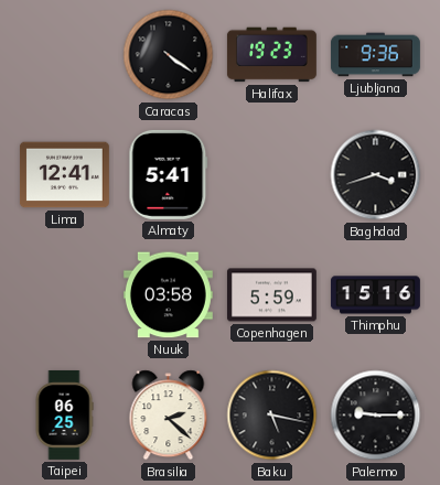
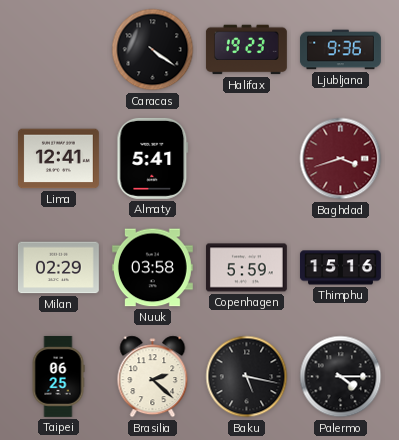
Baghdad dial: black -> burgundy
Milan: none -> 02:29
Palermo: 9:15 -> 4:15
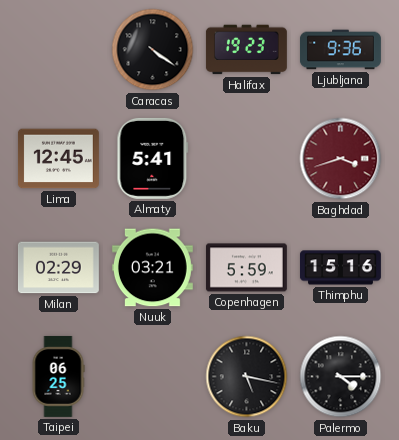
Lima: 12:41 -> 12:45
Nuuk: 03:58 -> 03:21
Brasilia: 2:22 -> none
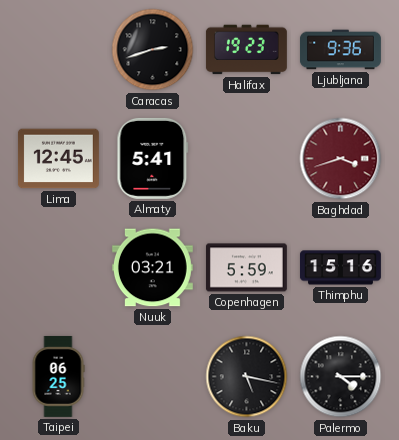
Caracas: 4:21 -> 2:42
Milan: 02:29 -> none
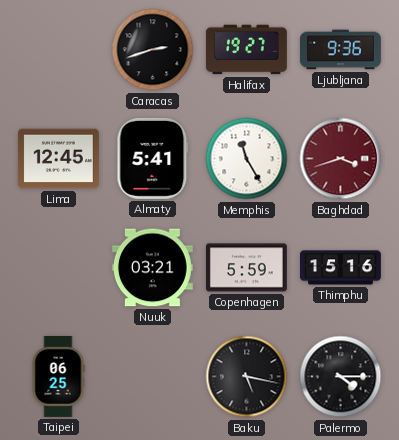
Halifax: 19:23 -> 19:27
Memphis: none -> 11:25
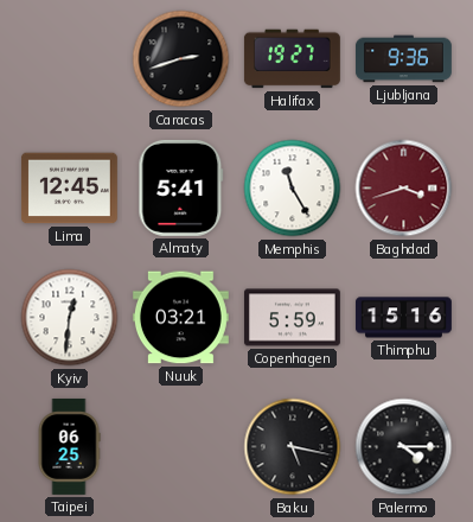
Kyiv: none -> 12:31
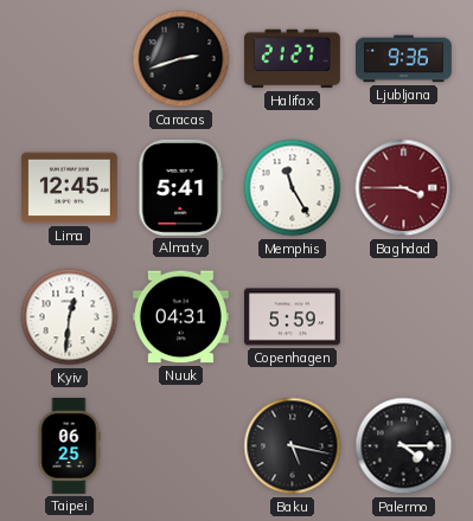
Halifax: 19:27 -> 21:27
Baghdad: 3:42 -> 3:45
Nuuk: 03:21 -> 04:31
Thimphu: 15:16 -> none
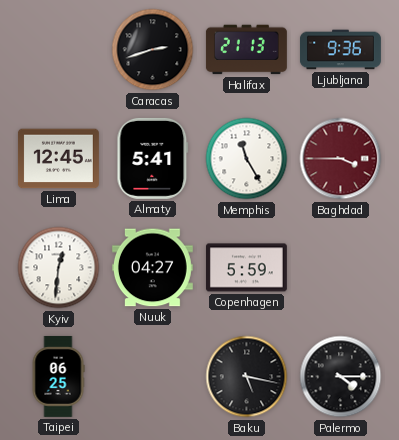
Halifax: 21:27 -> 21:13
Nuuk: 04:31 -> 04:27
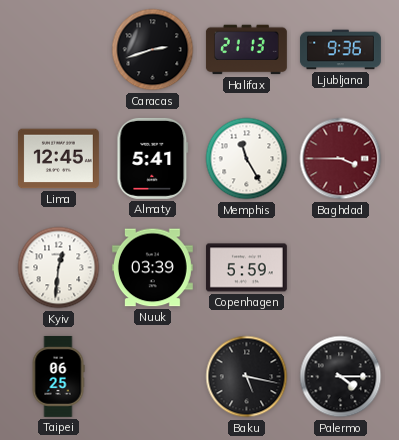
Nuuk: 04:27 -> 03:39
